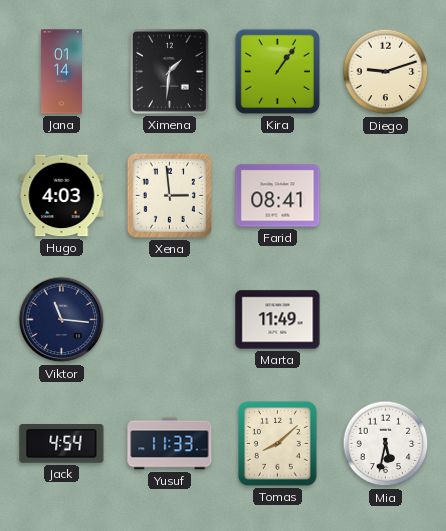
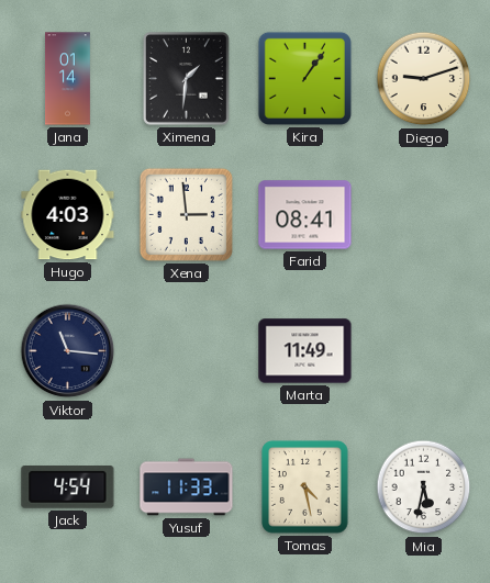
Tomas: 8:08 -> 4:28
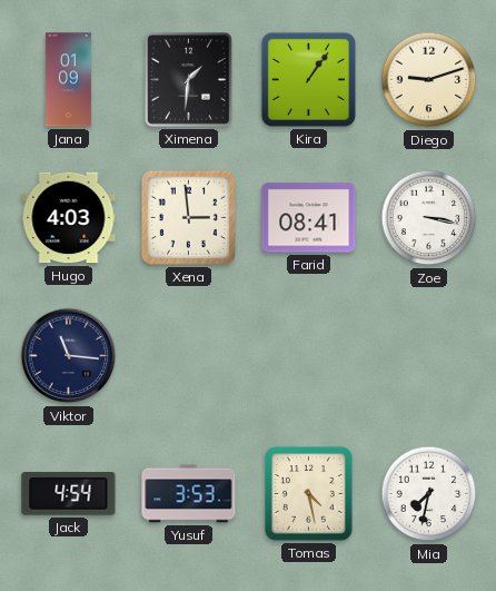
Jana: 01:14 -> 01:09
Zoe: none -> 3:17
Marta: 11:49 -> none
Yusuf: 11:33 -> 3:53
Mia: 5:32 -> 7:32
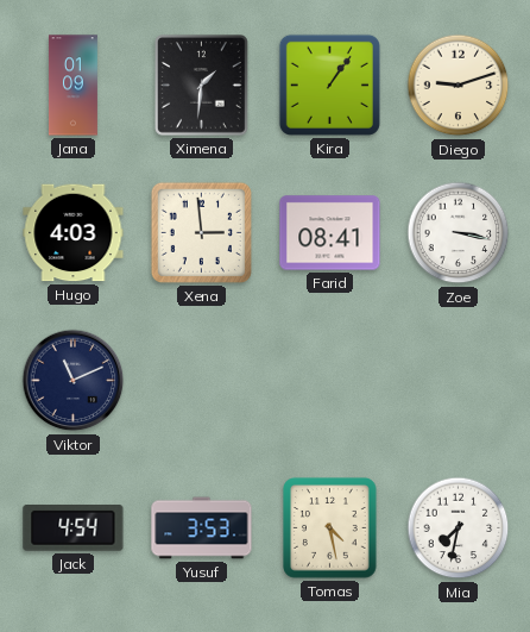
Viktor: 11:16 -> 11:11
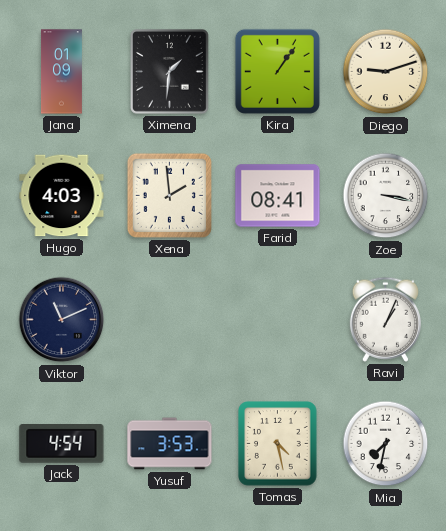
Xena: 2:59 -> 1:59
Ravi: none -> 1:04
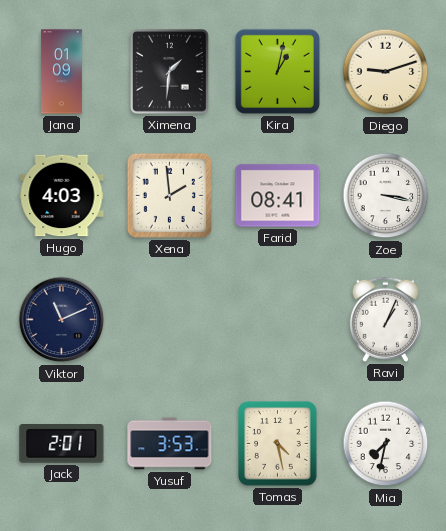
Kira: 1:06 -> 1:02
Jack: 4:54 -> 2:01
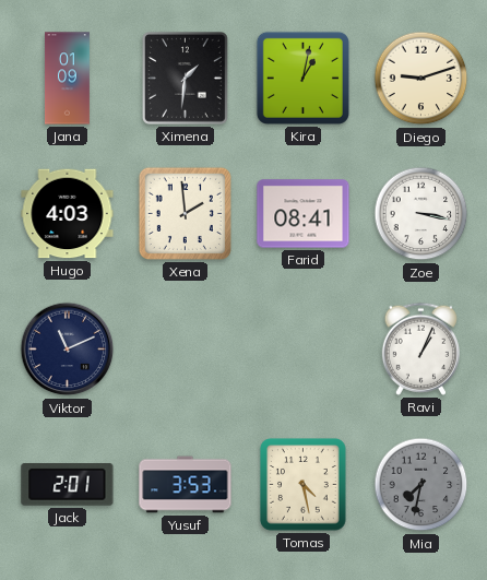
Mia dial: white -> grey
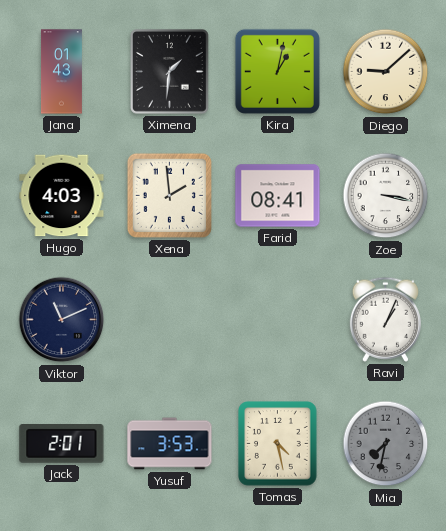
Jana: 01:09 -> 01:43
Diego: 9:12 -> 9:08
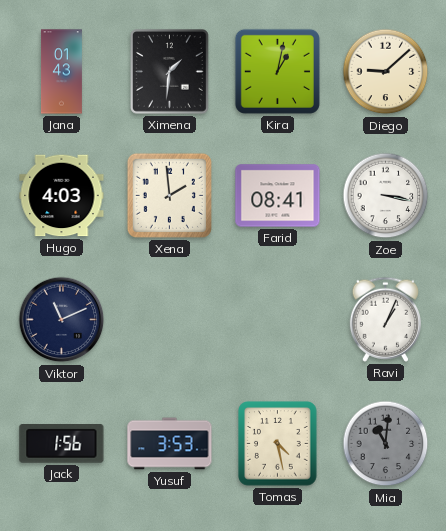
Jack: 2:01 -> 1:56
Mia: 7:32 -> 11:01
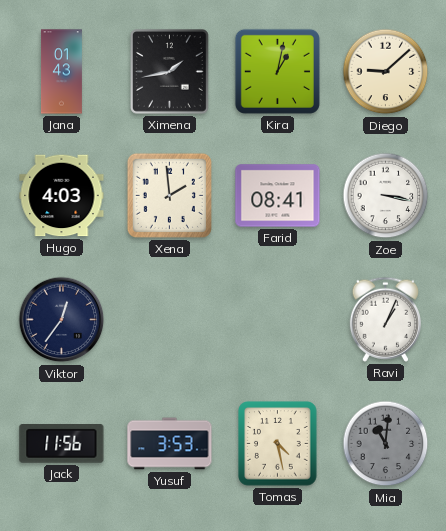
Ximena: 1:31 -> 1:43
Viktor: 11:11 -> 12:36
Jack: 1:56 -> 11:56
